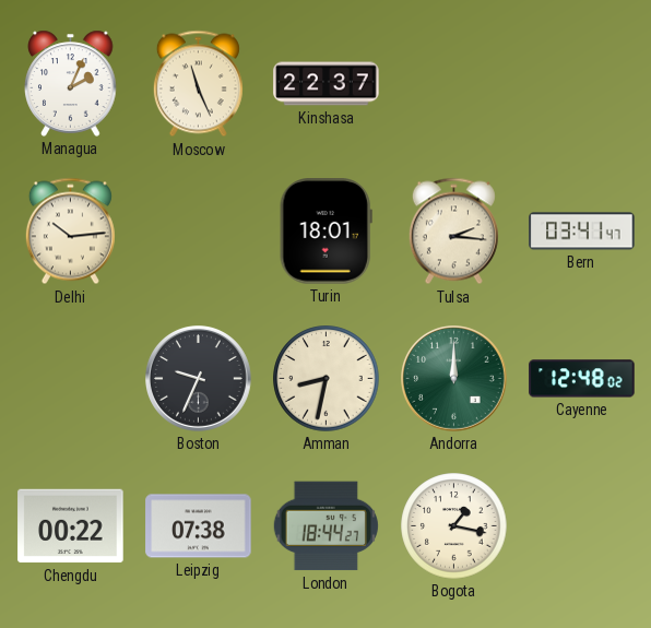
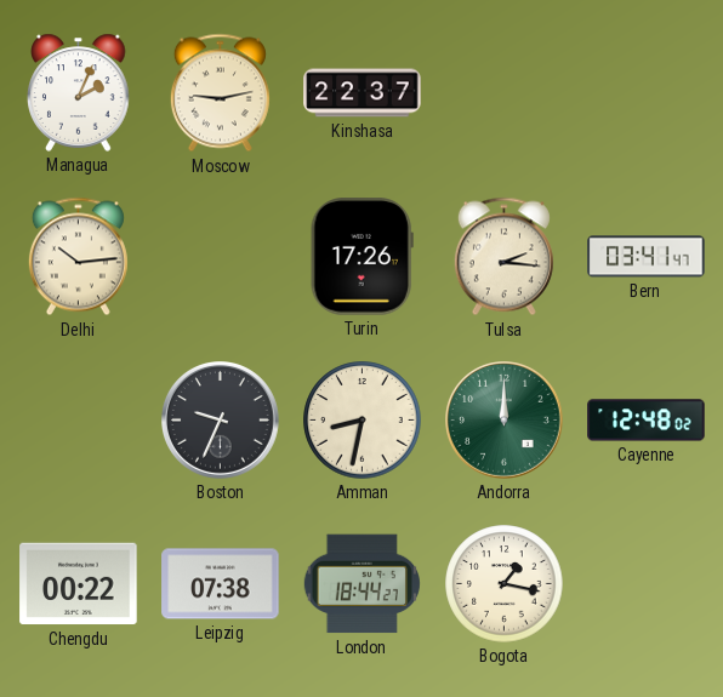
Moscow: 11:26 -> 9:13
Turin: 18:01 -> 17:26
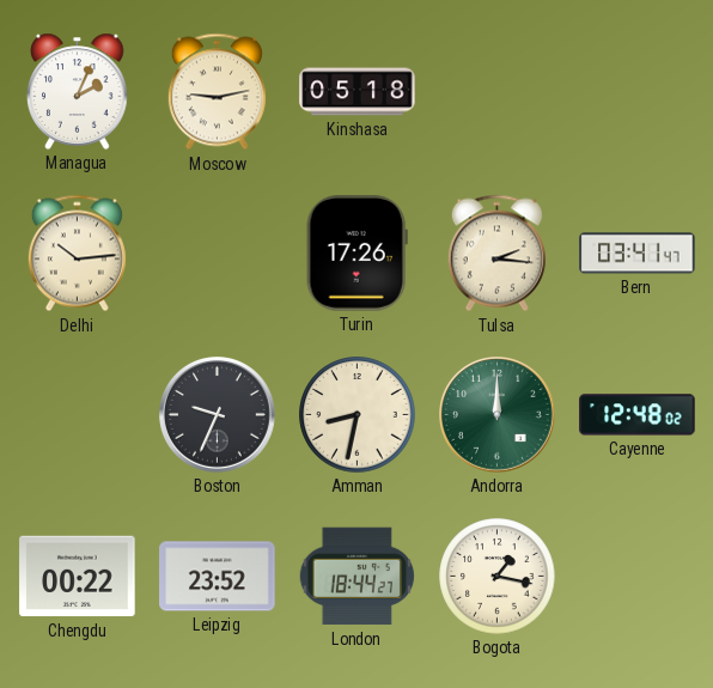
Kinshasa: 22:37 -> 05:18
Leipzig: 07:38 -> 23:52
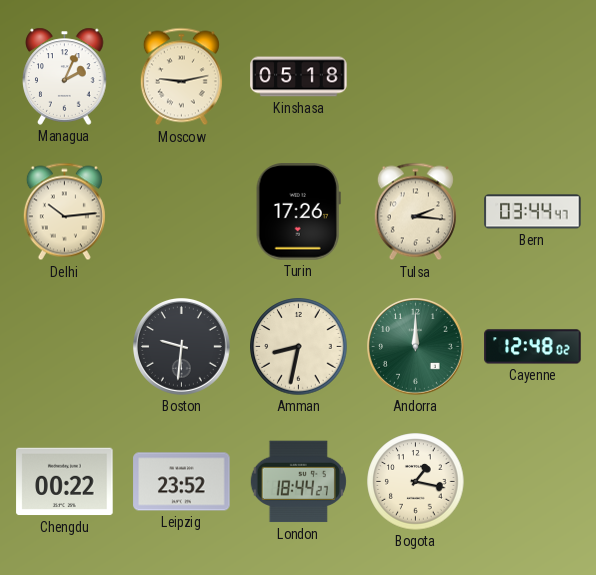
Bern: 03:41 -> 03:44
Boston: 9:34 -> 9:31
